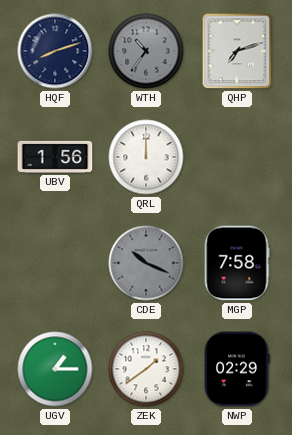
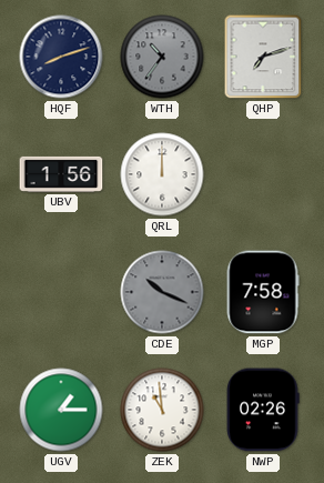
ZEK: 1:39 -> 10:59
NWP: 02:29 -> 02:26
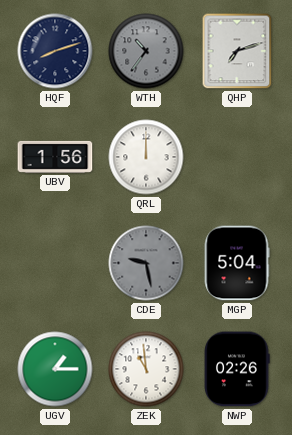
CDE: 10:19 -> 9:28
MGP: 7:58 -> 5:04
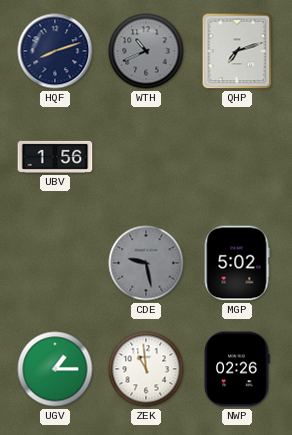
WTH: 10:36 -> 10:41
QRL: 12:00 -> none
MGP: 5:04 -> 5:02
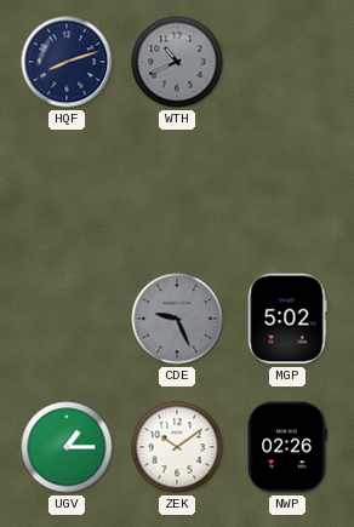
QHP: 7:12 -> none
UBV: 1:56 -> none
CDE: 9:28 -> 9:26
ZEK: 10:59 -> 10:09
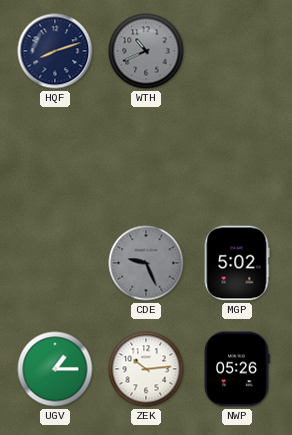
ZEK: 10:09 -> 10:14
NWP: 02:26 -> 05:26
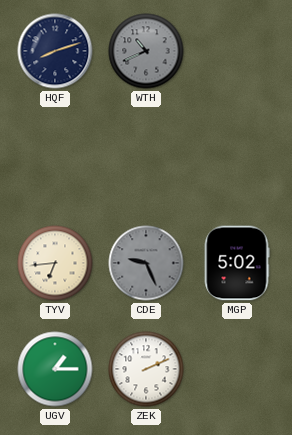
TYV: none -> 6:44
ZEK: 10:14 -> 2:11
NWP: 05:26 -> none
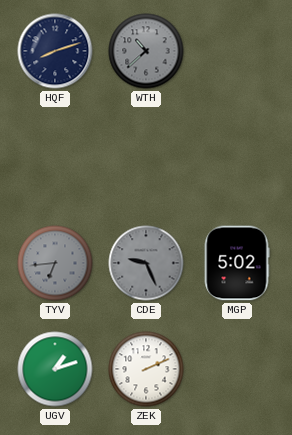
WTH: 10:41 -> 10:38
TYV dial: cream -> grey
UGV: 1:15 -> 1:12
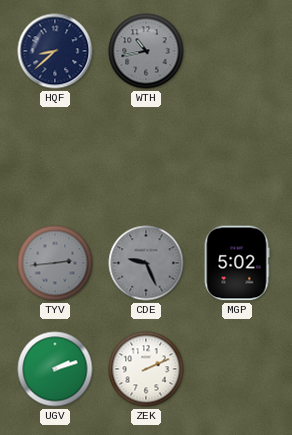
HQF: 8:12 -> 8:38
WTH: 10:38 -> 10:43
TYV: 6:44 -> 2:44
UGV: 1:12 -> 2:12
